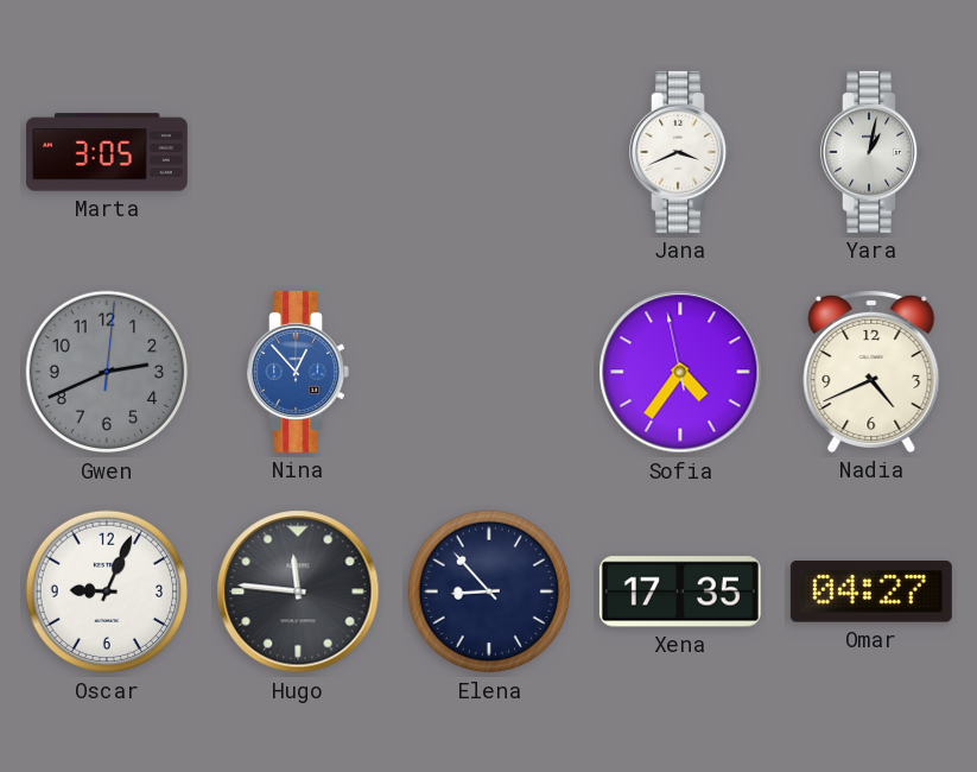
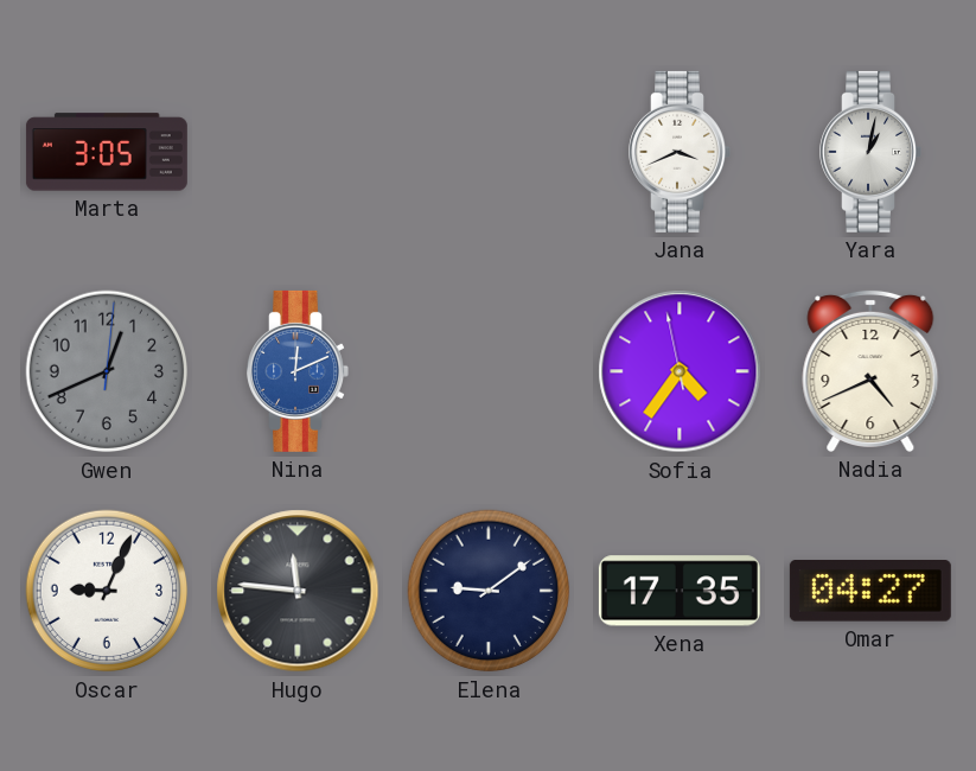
Gwen: 2:41 -> 12:41
Nina: 12:53 -> 12:11
Elena: 8:53 -> 9:09
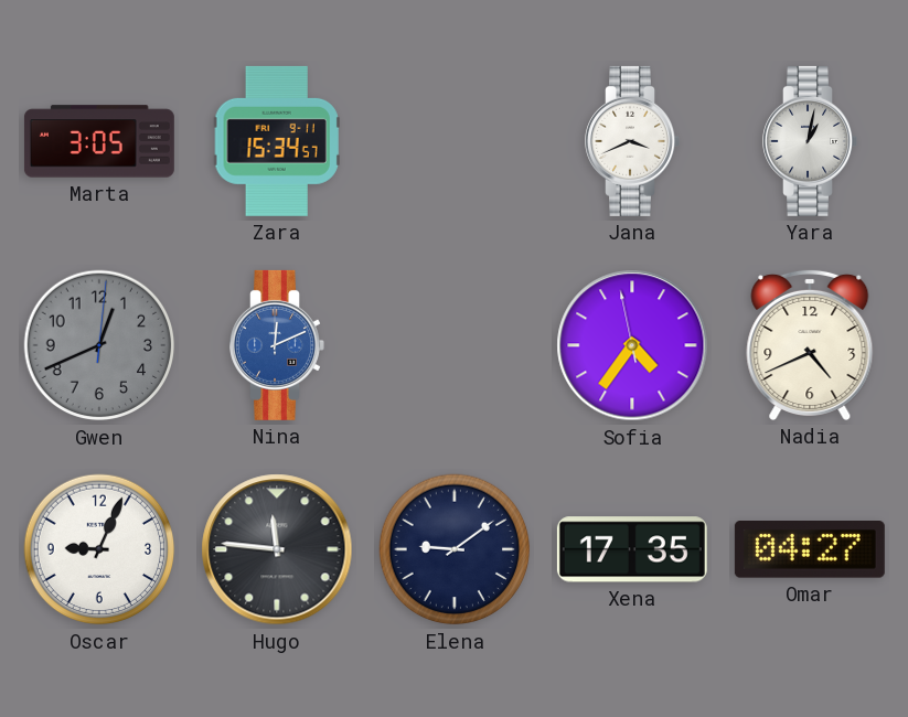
Zara: none -> 15:34
